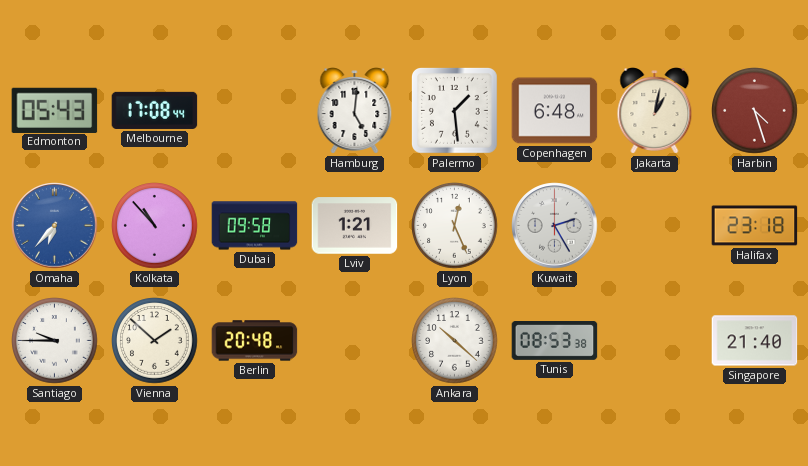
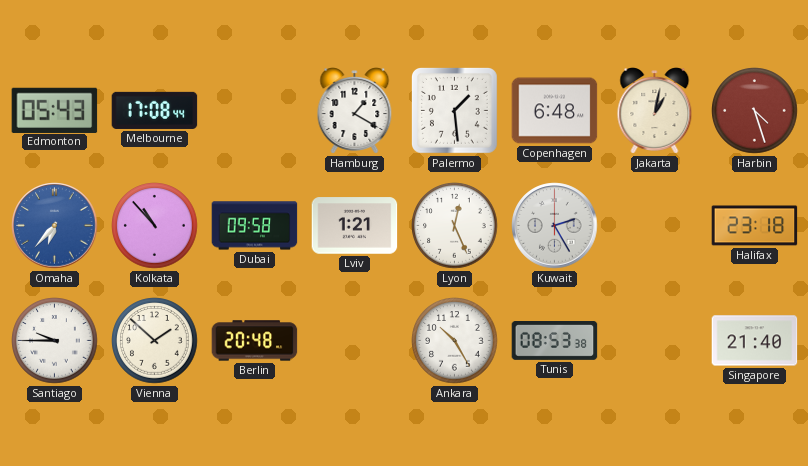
Hamburg: 5:01 -> 1:20
Ankara: 10:22 -> 10:25
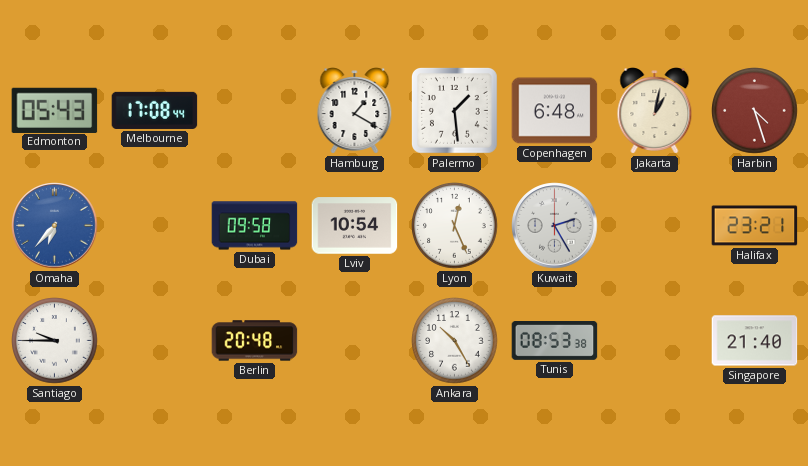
Kolkata: 10:53 -> none
Lviv: 1:21 -> 10:54
Halifax: 23:18 -> 23:21
Vienna: 1:52 -> none
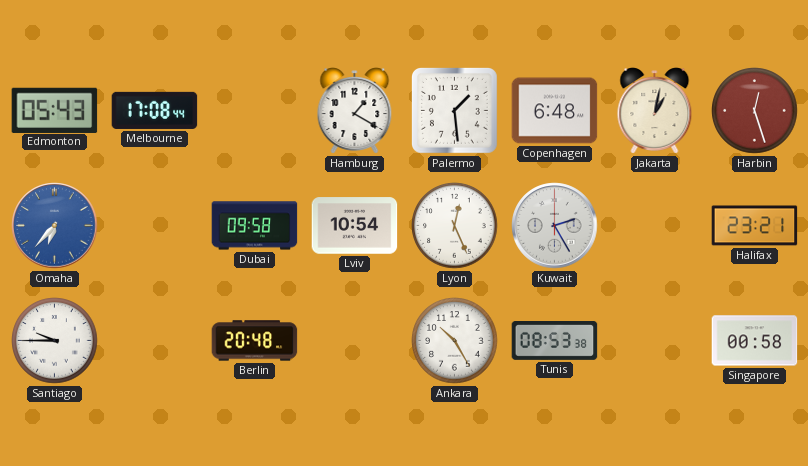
Harbin: 4:27 -> 12:27
Singapore: 21:40 -> 00:58
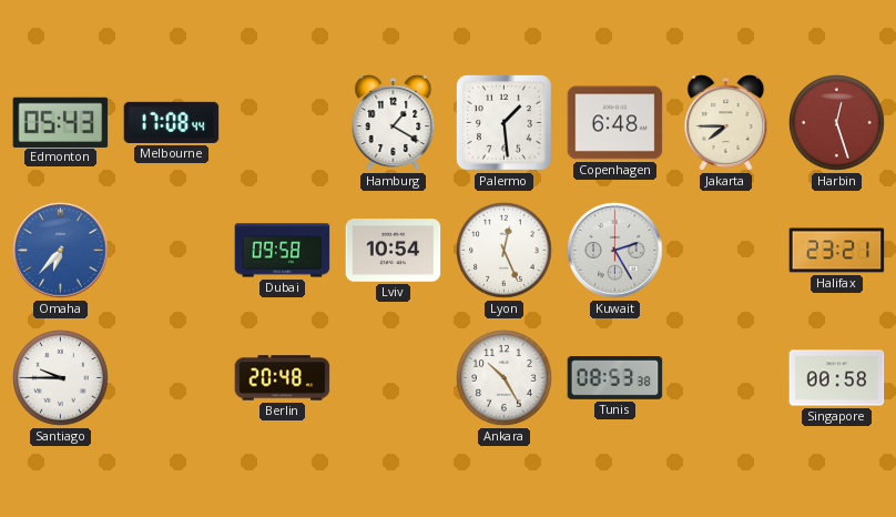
Jakarta: 1:02 -> 7:45
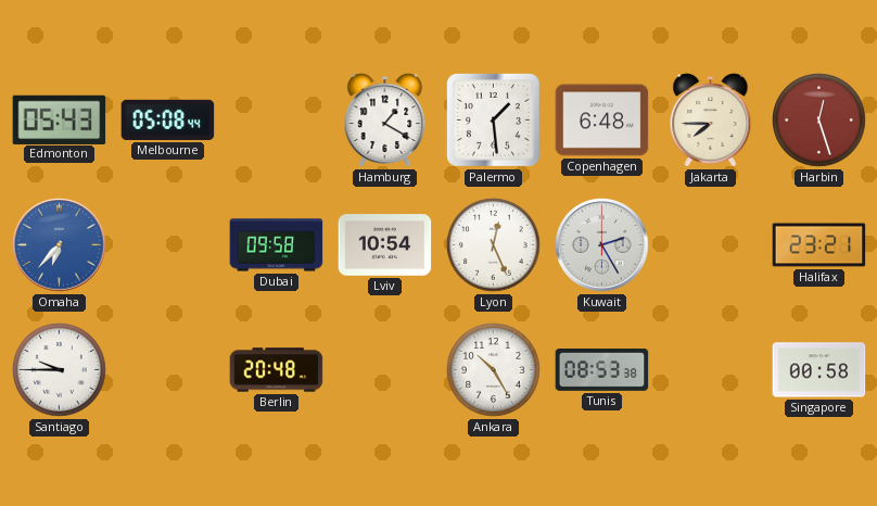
Melbourne: 17:08 -> 05:08
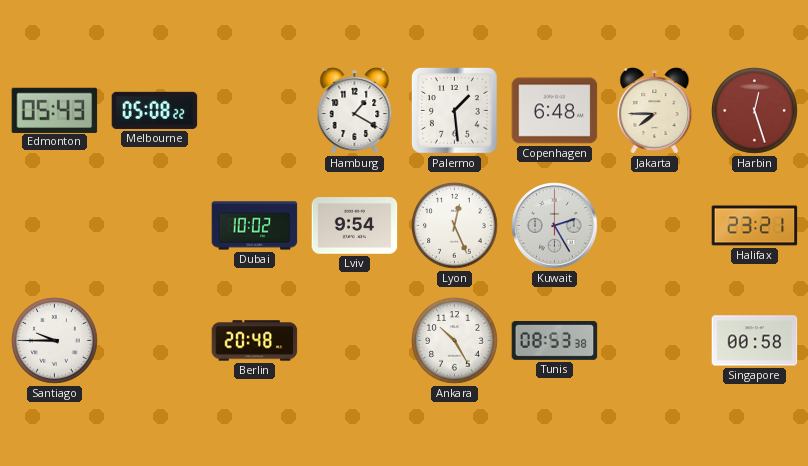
Melbourne: 05:08:44 -> 05:08:22
Omaha: 6:37 -> none
Dubai: 09:58 -> 10:02
Lviv: 10:54 -> 9:54
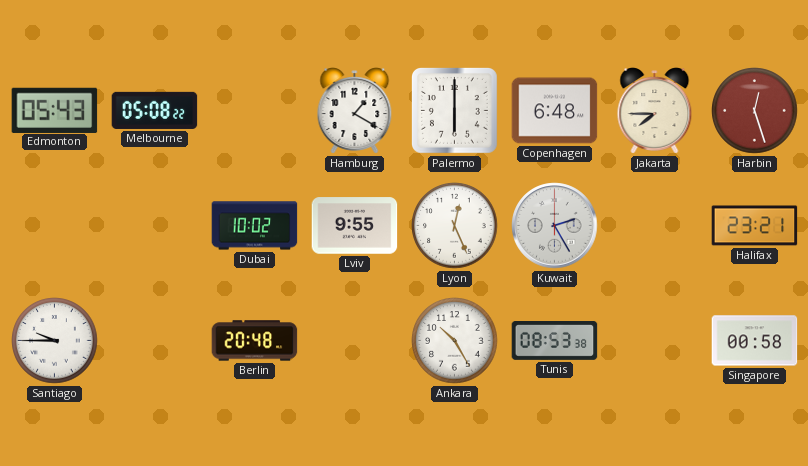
Palermo: 1:29 -> 6:00
Lviv: 9:54 -> 9:55
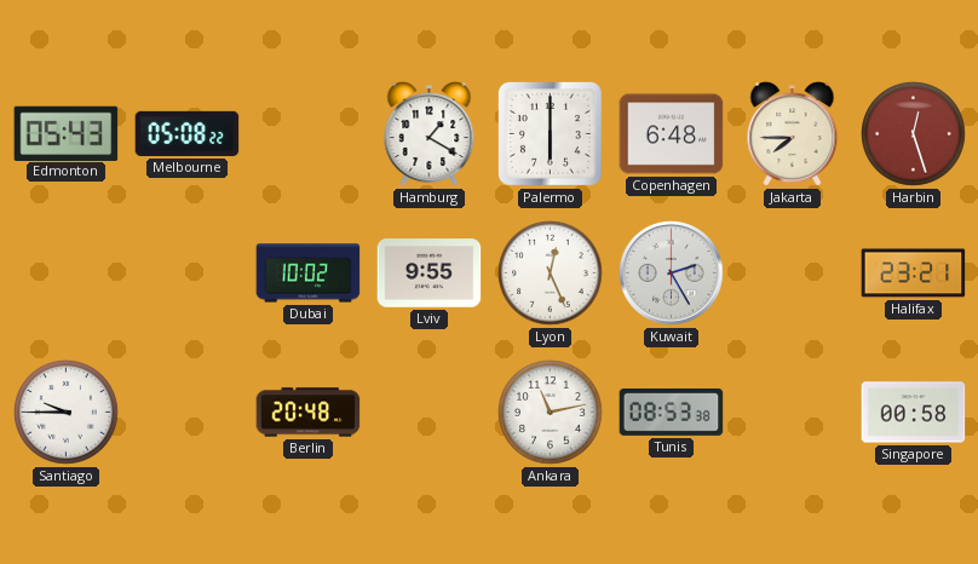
Ankara: 10:25 -> 11:13
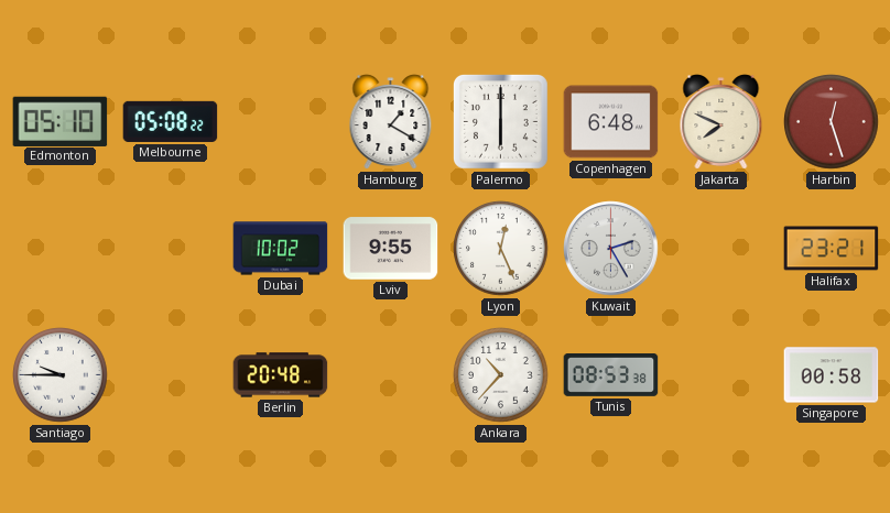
Edmonton: 05:43 -> 05:10
Jakarta: 7:45 -> 7:49
Ankara: 11:13 -> 10:37
